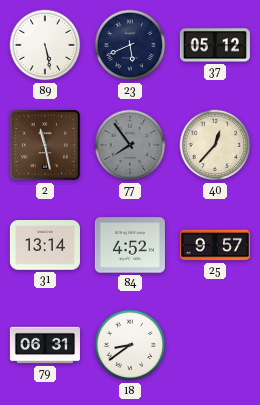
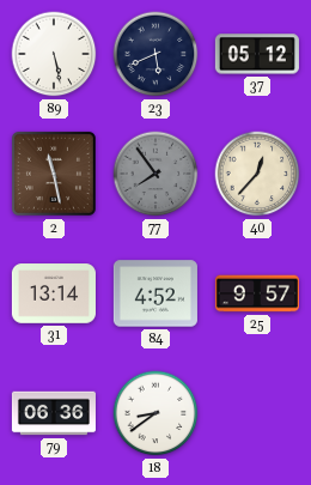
79: 06:31 -> 06:36
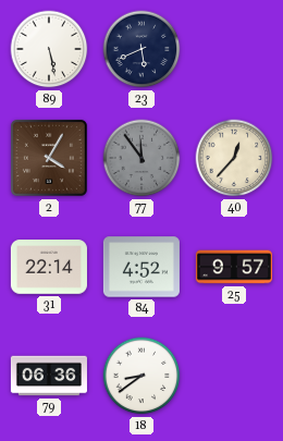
37: 05:12 -> none
2: 11:28 -> 4:05
77: 7:54 -> 11:54
31: 13:14 -> 22:14
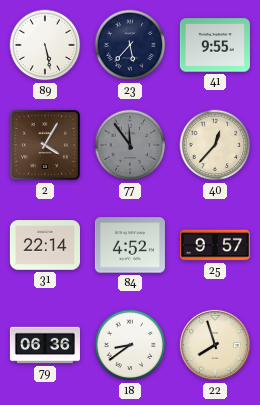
23: 5:41 -> 5:37
41: none -> 9:55
22: none -> 7:57
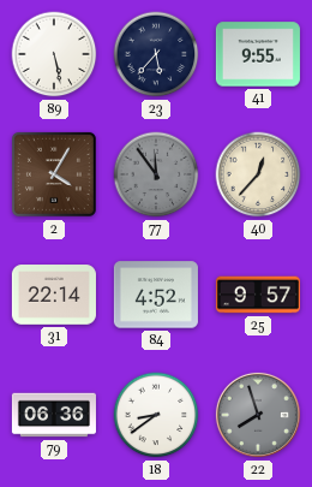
22 dial: cream -> grey
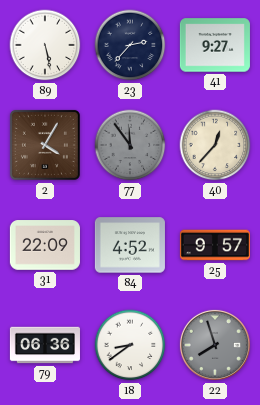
23: 5:37 -> 2:37
41: 9:55 -> 9:27
31: 22:14 -> 22:09
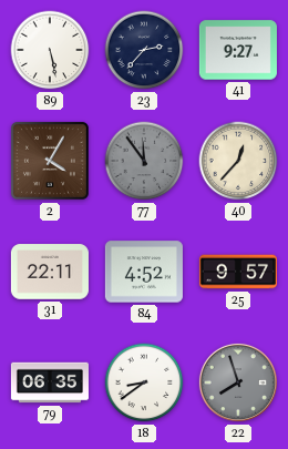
31: 22:09 -> 22:11
79: 06:36 -> 06:35
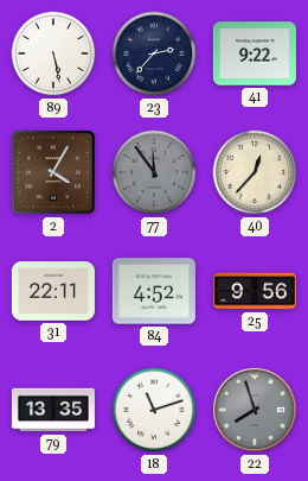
41: 9:27 -> 9:22
25: 9:57 -> 9:56
79: 06:35 -> 13:35
18: 8:39 -> 11:12
